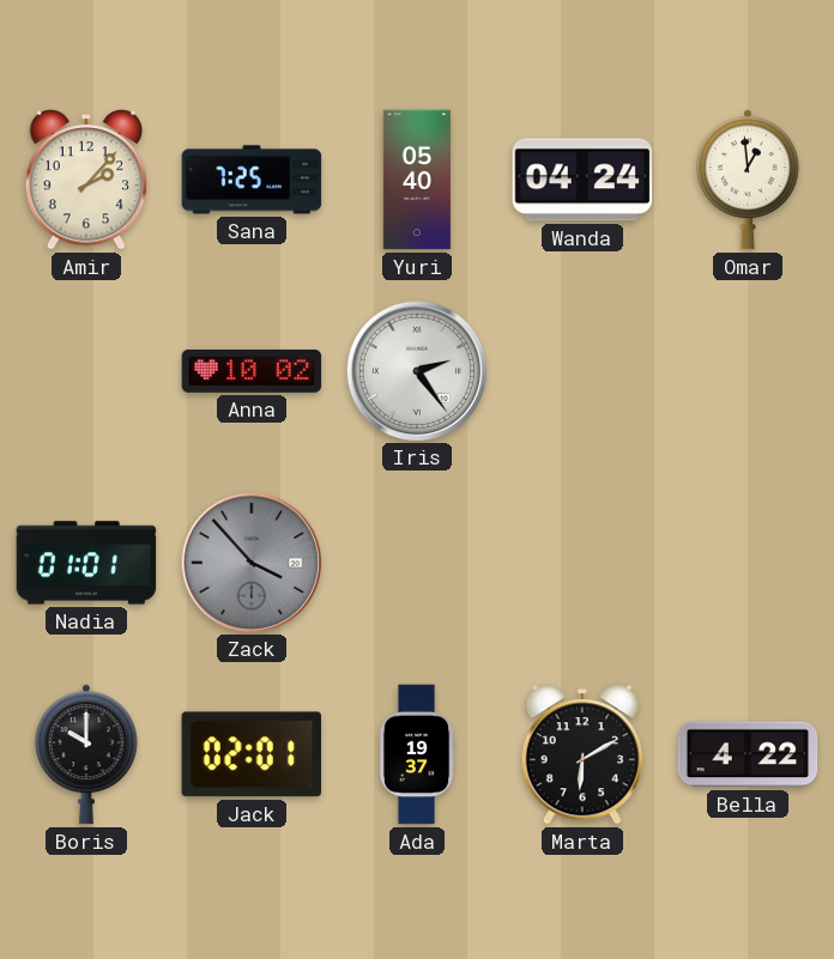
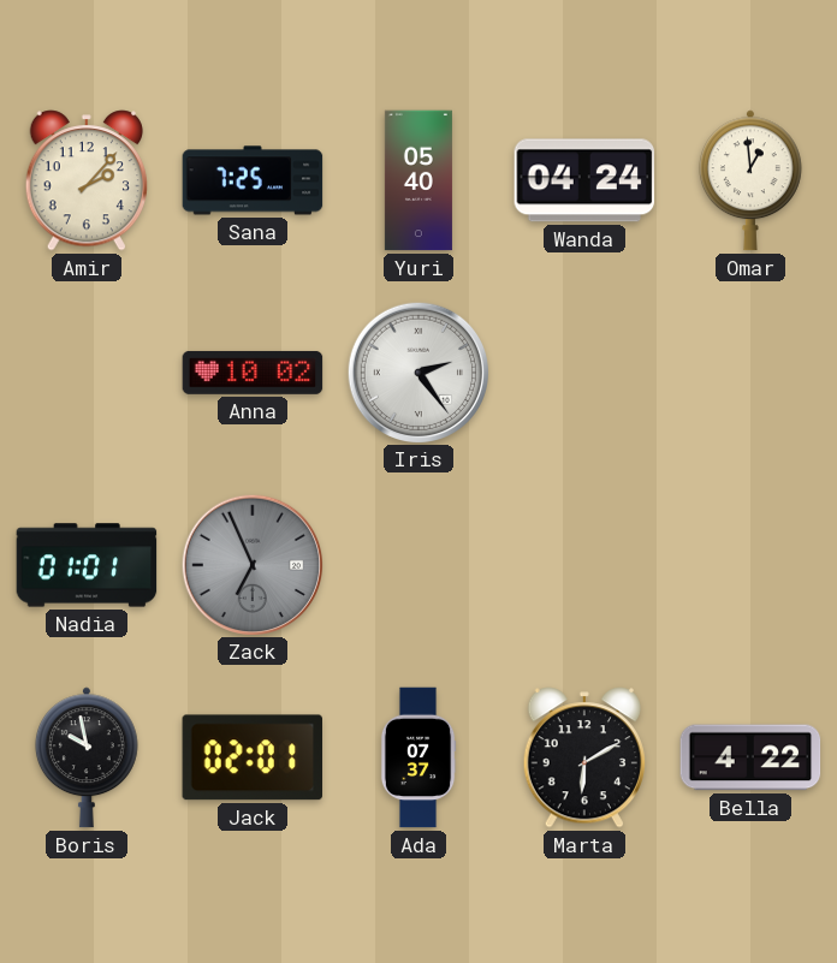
Zack: 3:53 -> 6:56
Boris: 10:00 -> 9:58
Ada: 19:37 -> 07:37
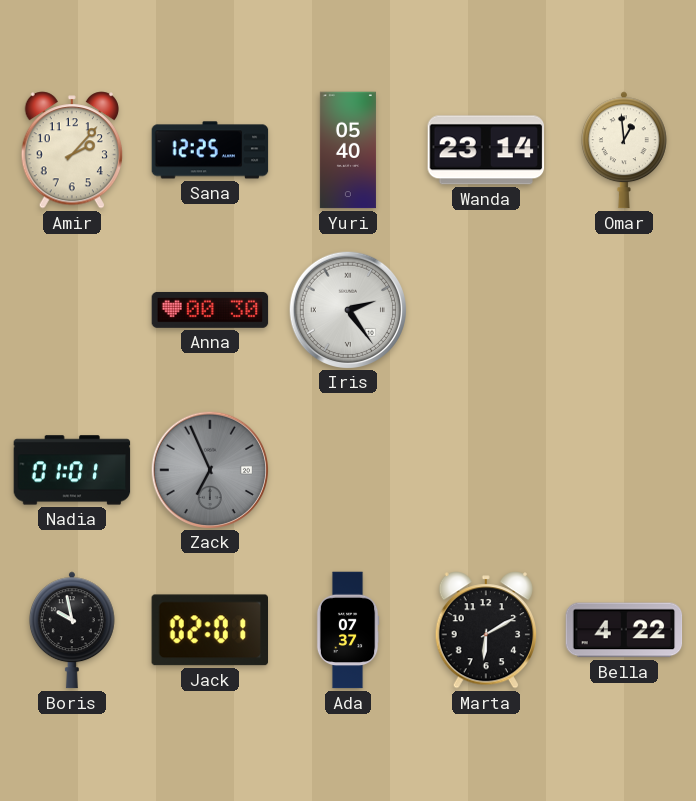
Sana: 7:25 -> 12:25
Wanda: 04:24 -> 23:14
Anna: 10:02 -> 00:30
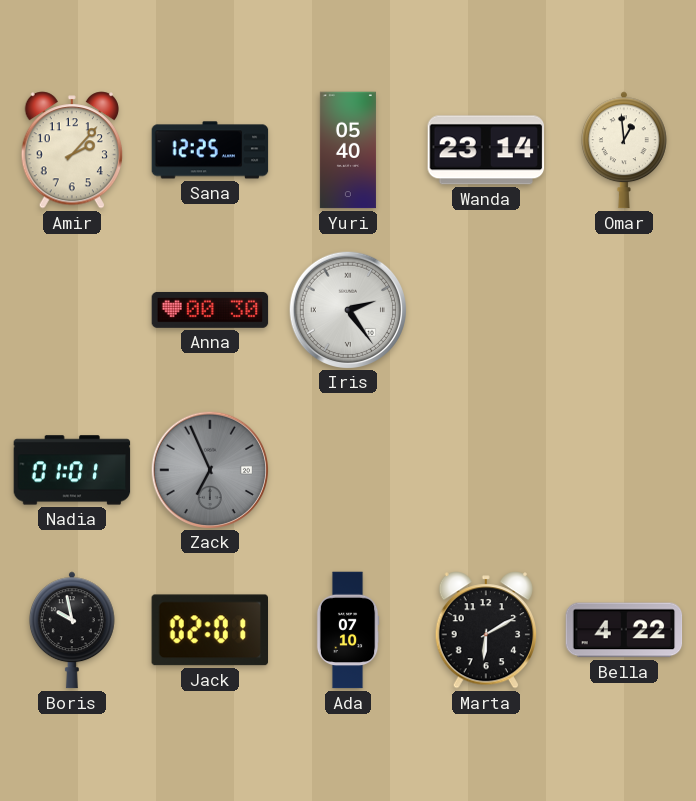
Ada: 07:37 -> 07:10
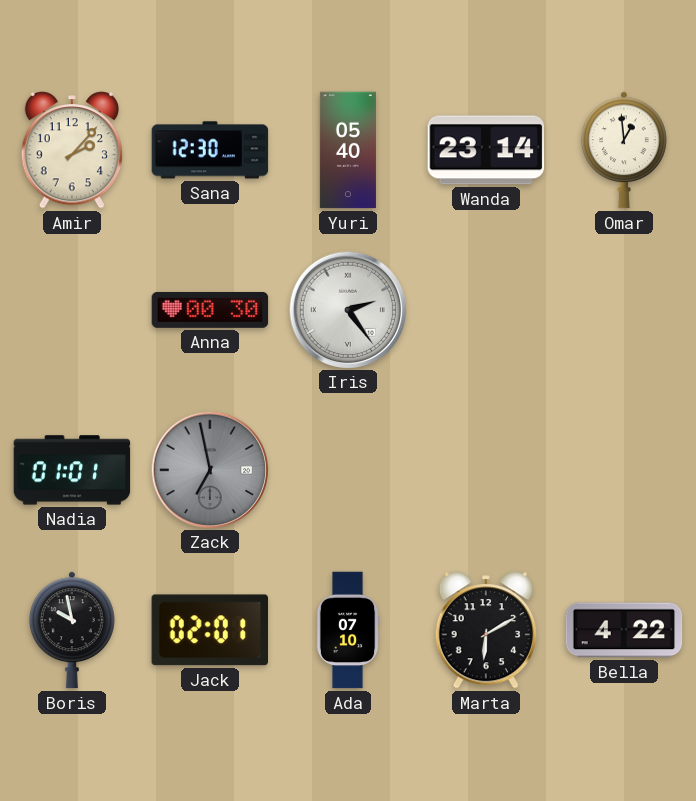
Sana: 12:25 -> 12:30
Zack: 6:56 -> 6:58
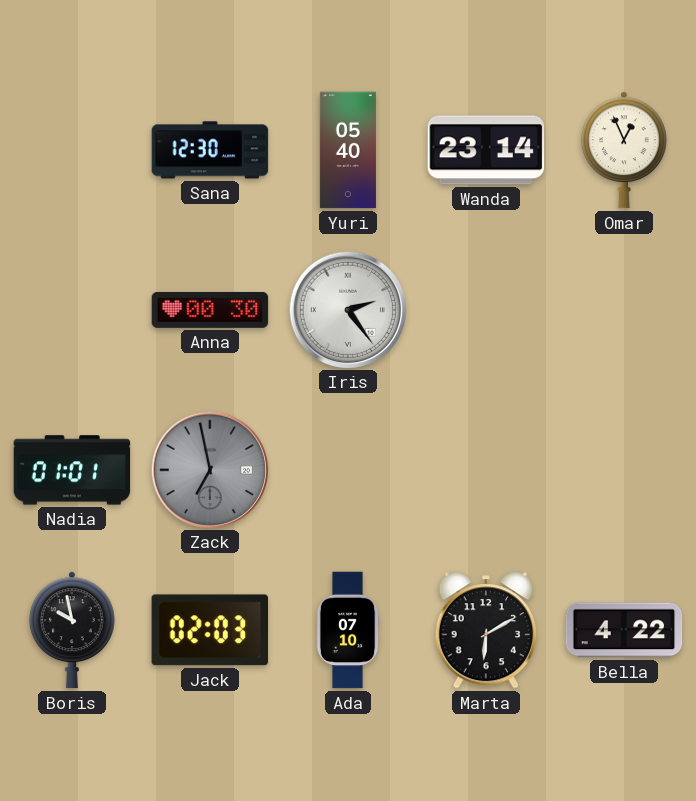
Amir: 2:07 -> none
Omar: 12:59 -> 12:56
Jack: 02:01 -> 02:03
